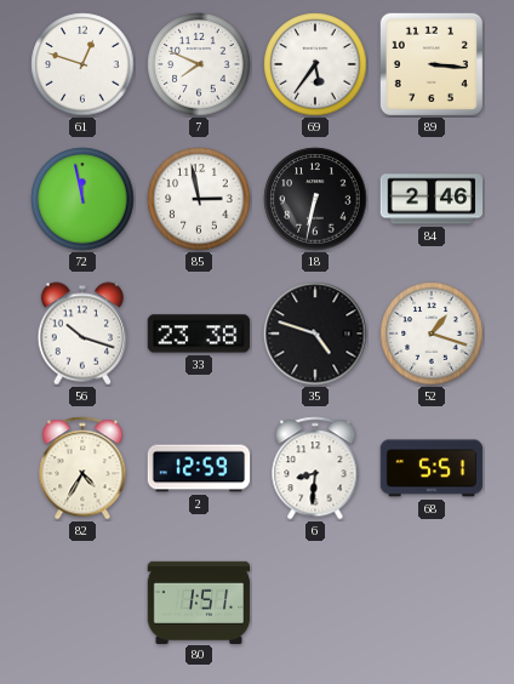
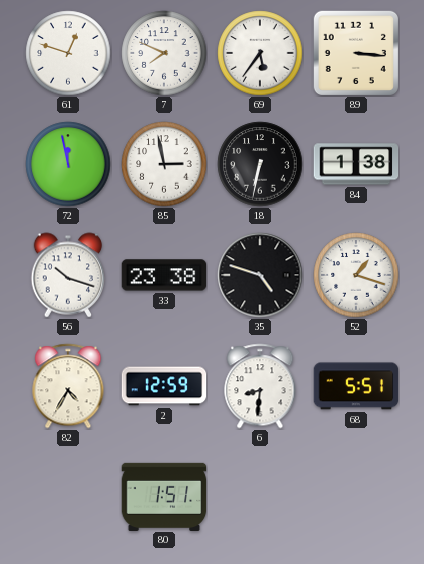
84: 2:46 -> 1:38
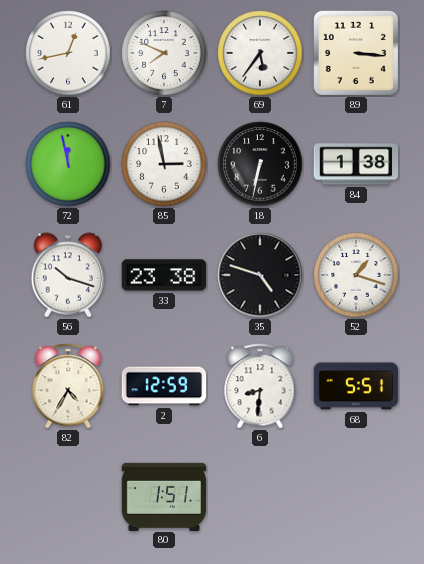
61: 12:48 -> 12:43
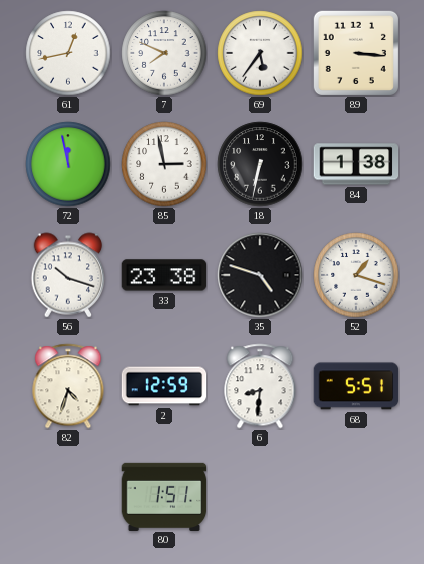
82: 4:35 -> 4:33
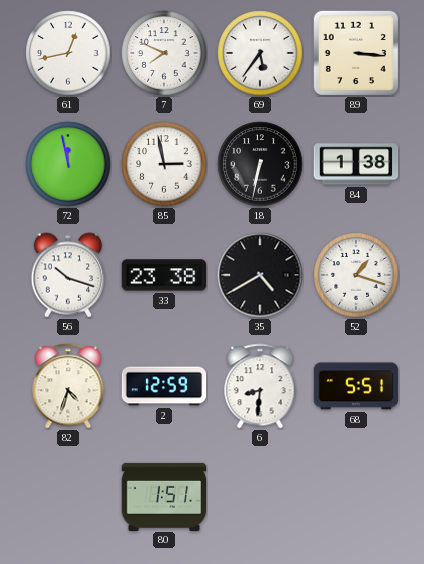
35: 4:48 -> 4:40
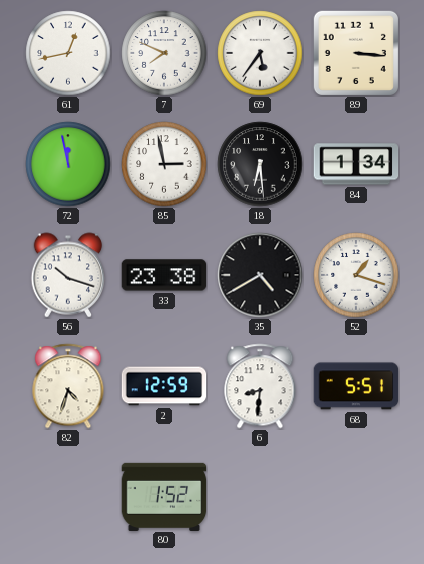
18: 6:32 -> 6:29
84: 1:38 -> 1:34
80: 1:51 -> 1:52
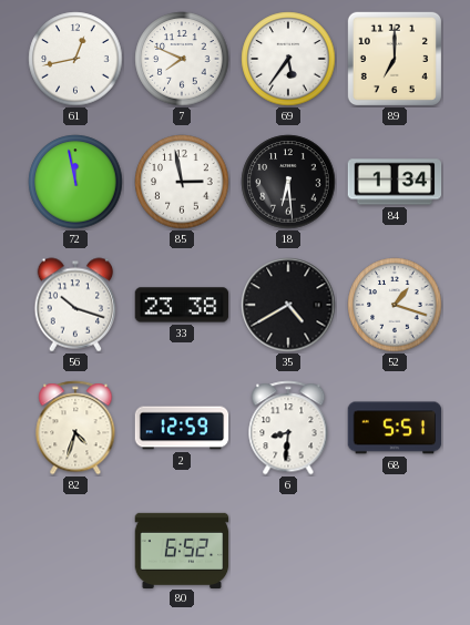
89: 3:16 -> 7:00
80: 1:52 -> 6:52
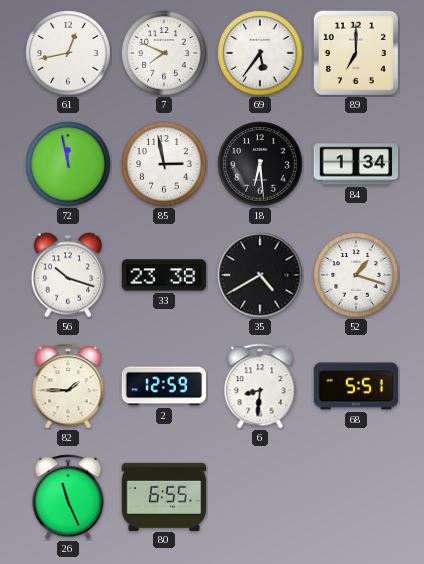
82: 4:33 -> 1:45
26: none -> 11:26
80: 6:52 -> 6:55
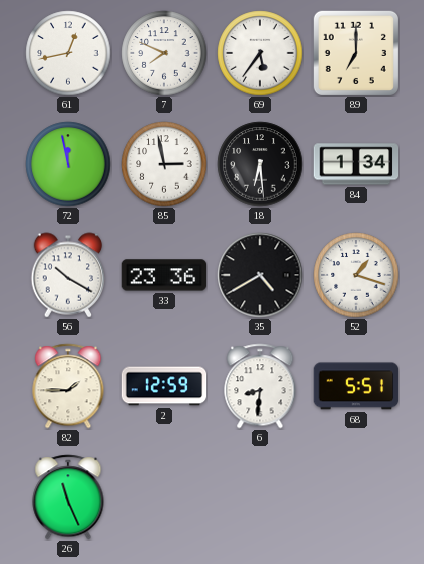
56: 10:18 -> 10:20
33: 23:38 -> 23:36
80: 6:55 -> none
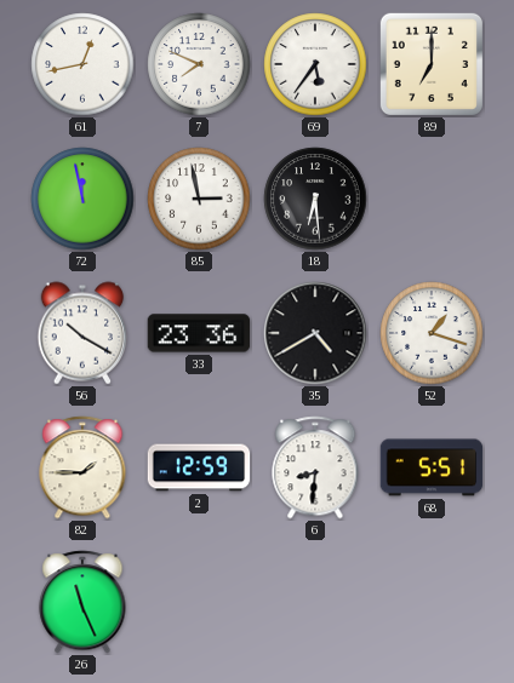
84: 1:34 -> none
